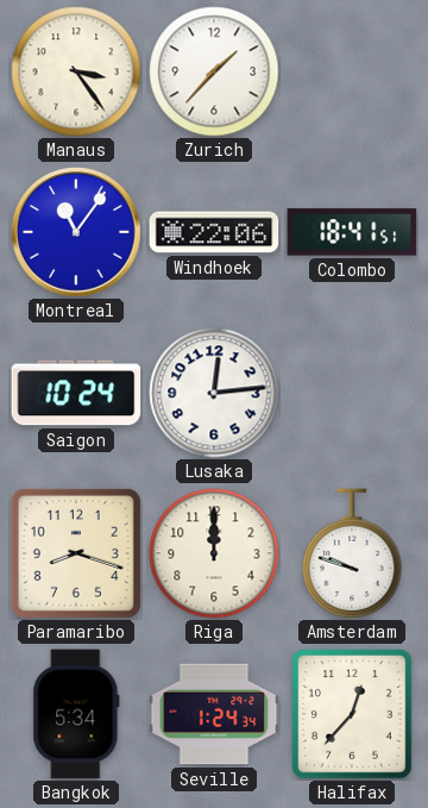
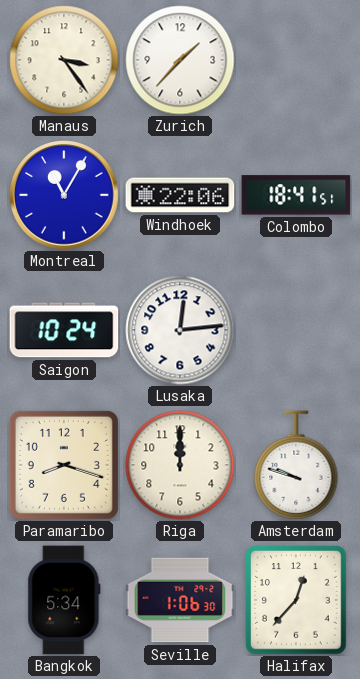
Montreal: 11:06 -> 11:05
Seville: 1:24 -> 1:06
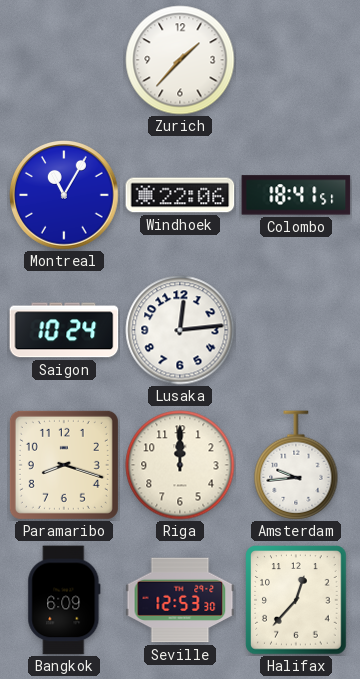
Manaus: 3:24 -> none
Amsterdam: 9:48 -> 9:44
Bangkok: 5:34 -> 6:09
Seville: 1:06 -> 12:53
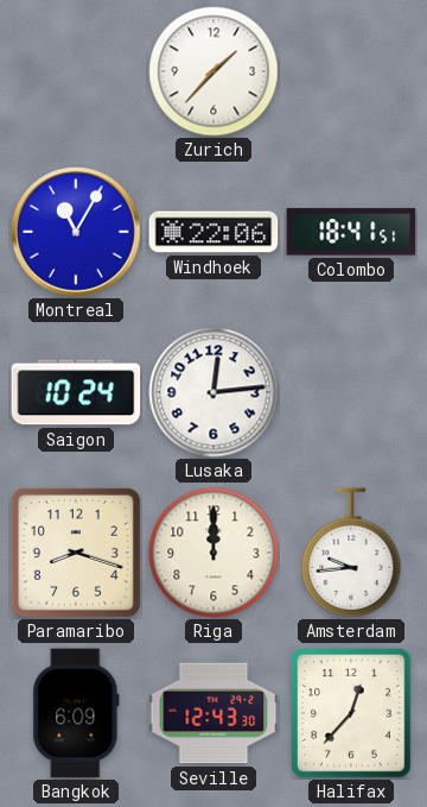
Seville: 12:53 -> 12:43
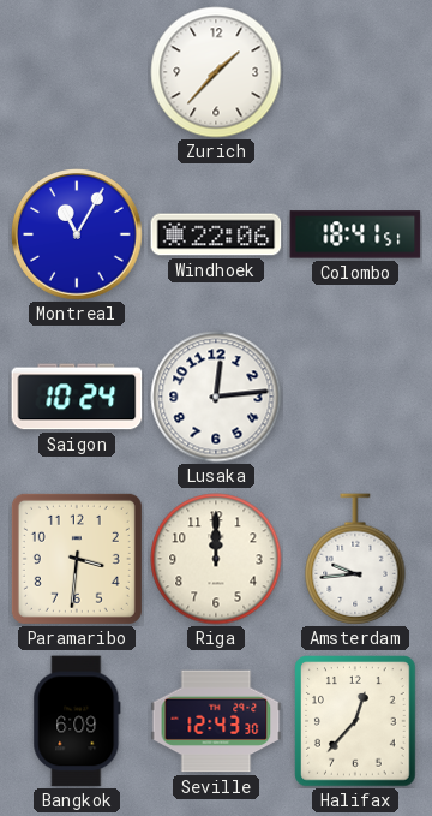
Paramaribo: 8:18 -> 3:31
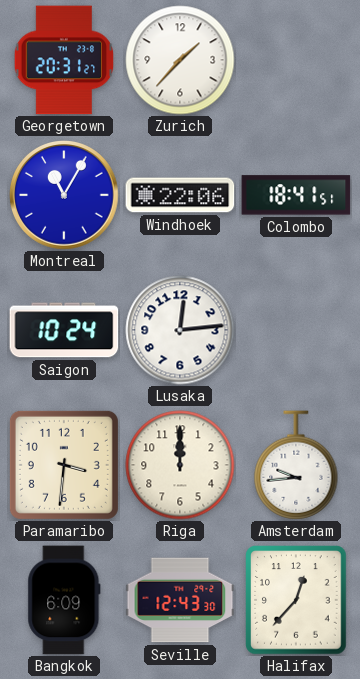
Georgetown: none -> 20:31
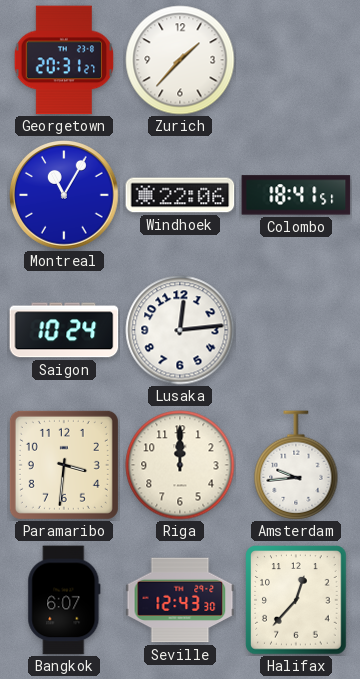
Bangkok: 6:09 -> 6:07
